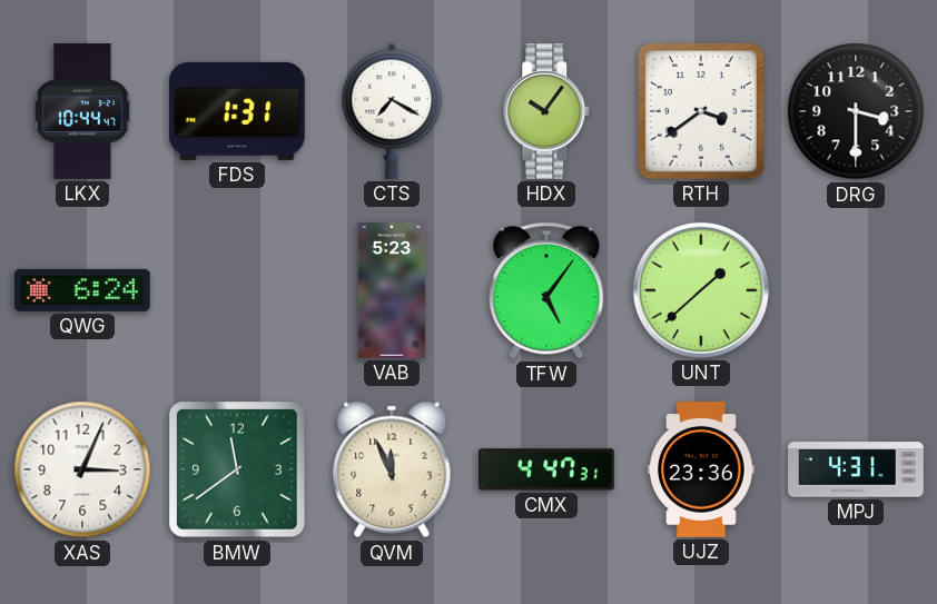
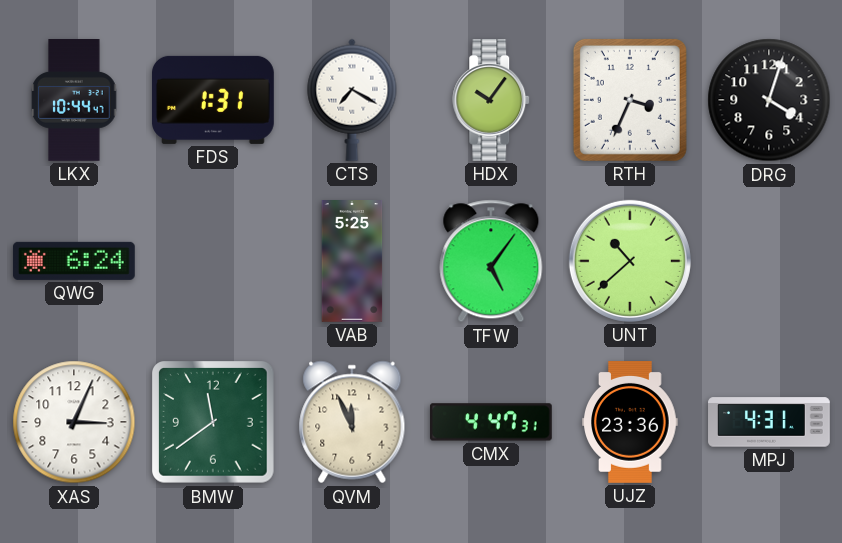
RTH: 3:39 -> 3:34
DRG: 3:30 -> 4:03
VAB: 5:23 -> 5:25
UNT: 1:38 -> 10:38
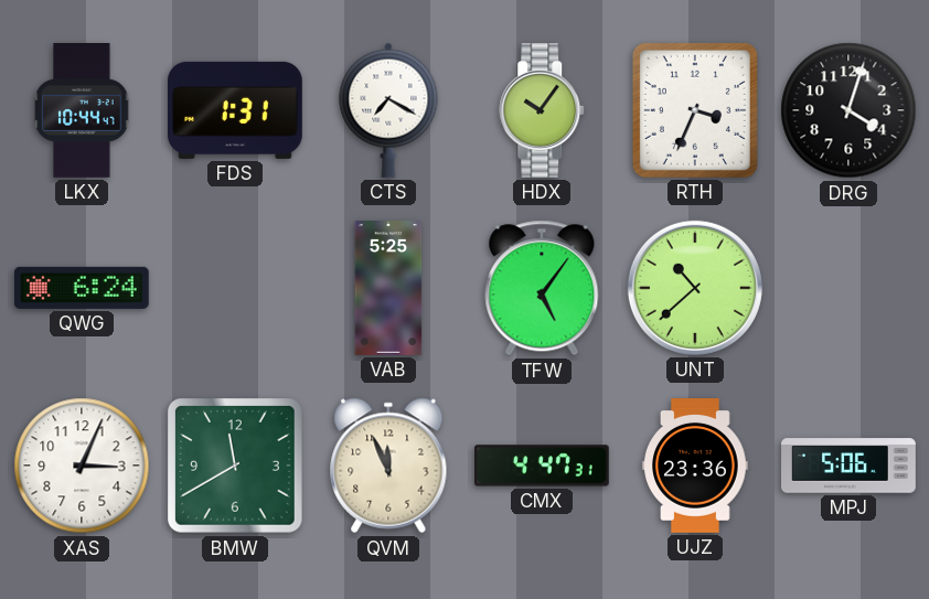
BMW: 11:39 -> 11:40
MPJ: 4:31 -> 5:06
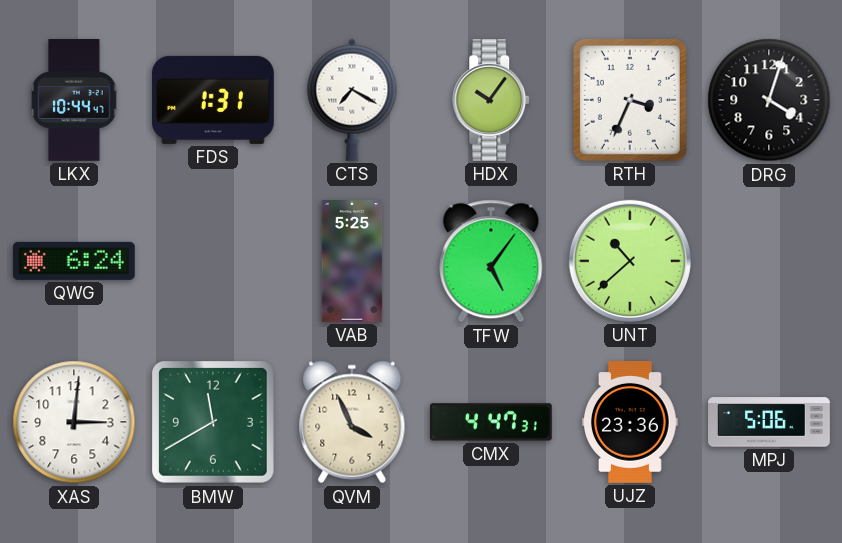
XAS: 3:04 -> 3:01
QVM: 11:56 -> 3:56
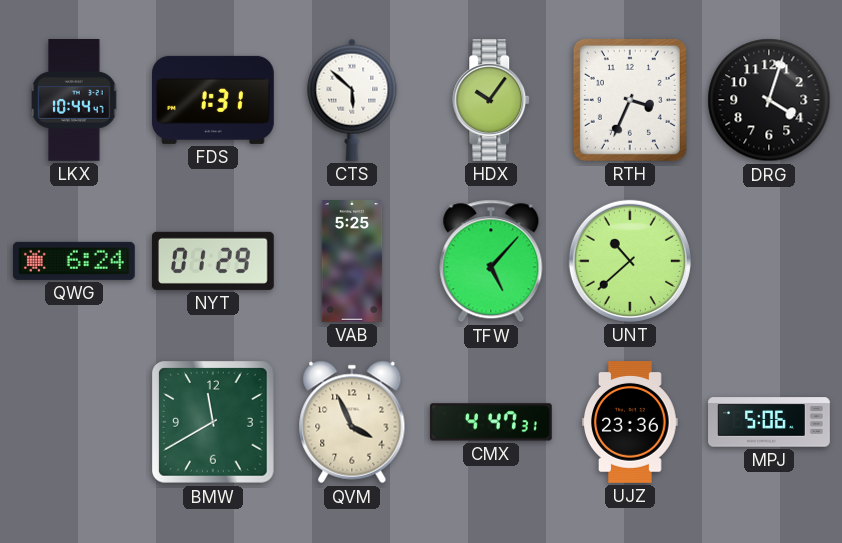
CTS: 7:20 -> 5:52
NYT: none -> 01:29
TFW: 5:06 -> 5:07
XAS: 3:01 -> none
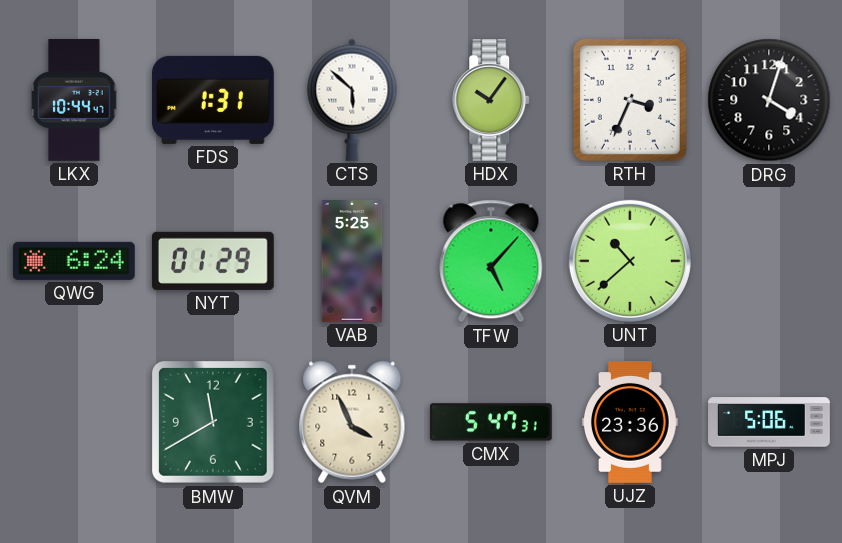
CMX: 4:47 -> 5:47
